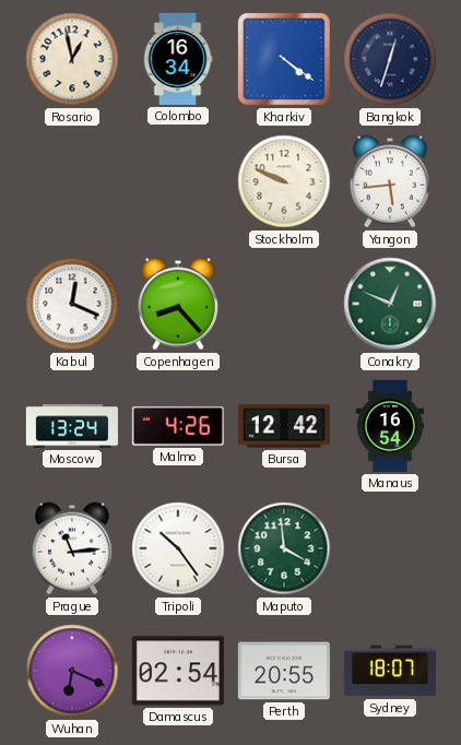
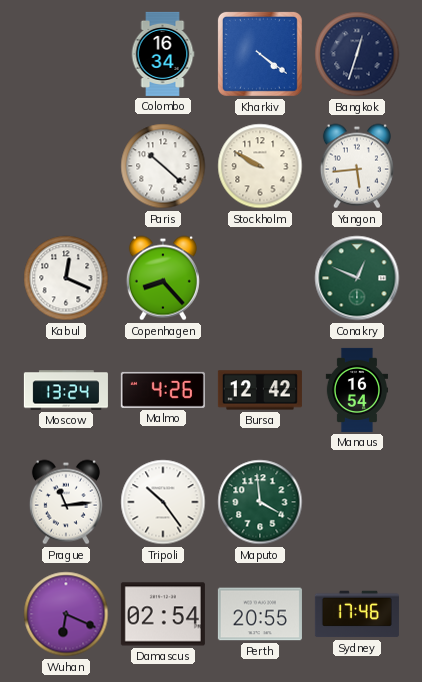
Rosario: 12:58 -> none
Paris: none -> 10:22
Stockholm: 9:49 -> 9:50
Sydney: 18:07 -> 17:46
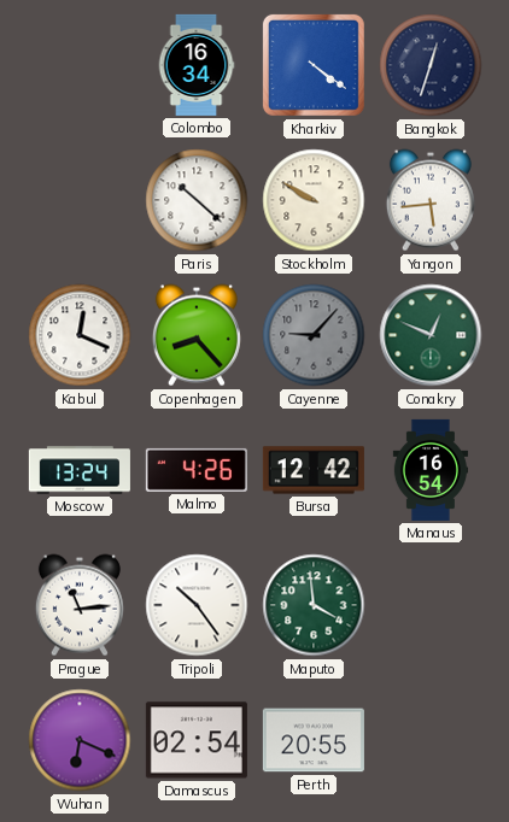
Cayenne: none -> 9:07
Sydney: 17:46 -> none
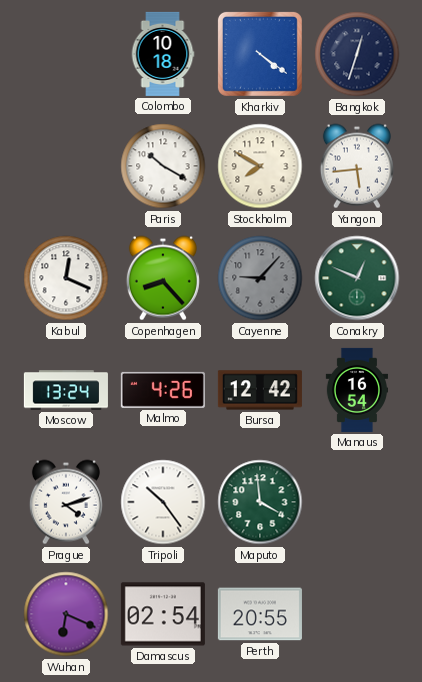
Colombo: 16:34 -> 10:18
Paris: 10:22 -> 10:20
Stockholm: 9:50 -> 7:50
Prague: 11:14 -> 4:12
